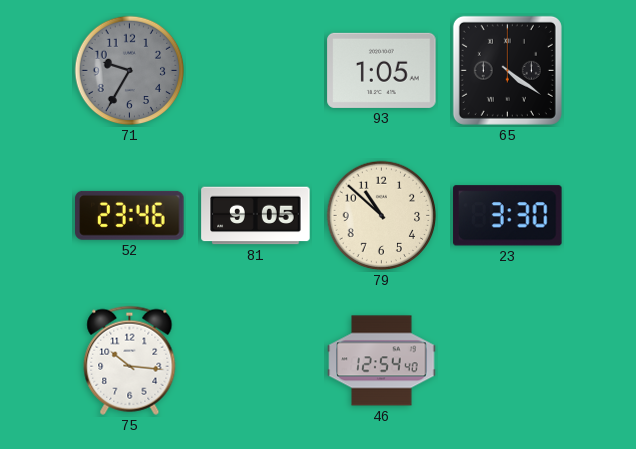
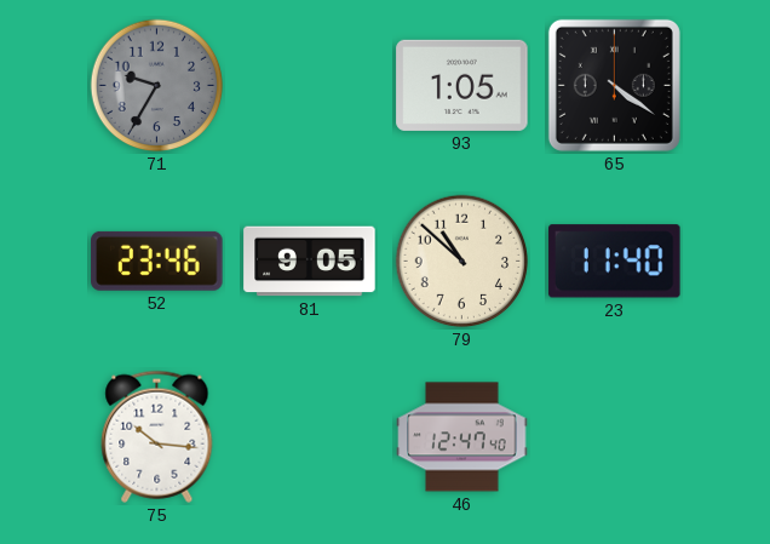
23: 3:30 -> 11:40
46: 12:54 -> 12:47
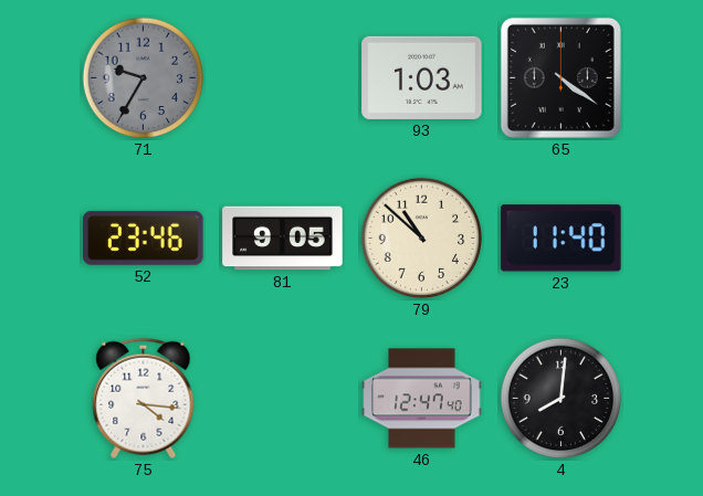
93: 1:05 -> 1:03
75: 10:16 -> 4:16
4: none -> 8:01
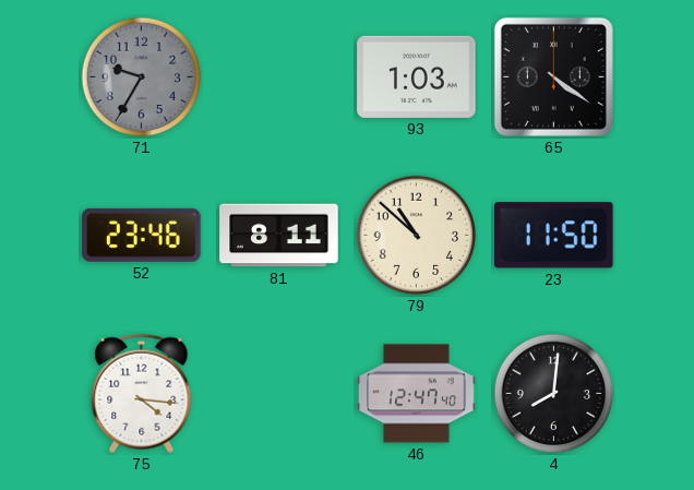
81: 9:05 -> 8:11
23: 11:40 -> 11:50
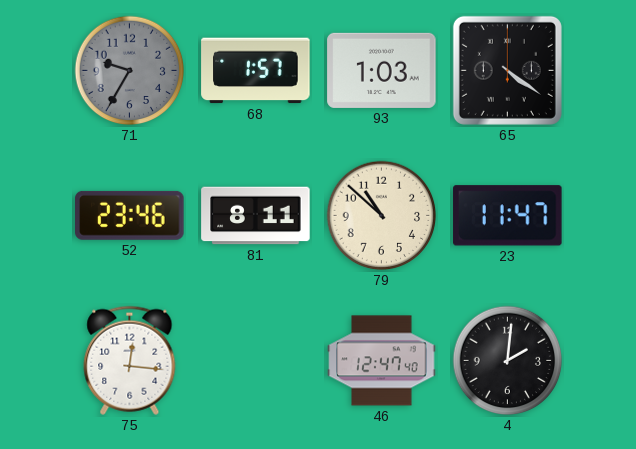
68: none -> 1:57
23: 11:50 -> 11:47
75: 4:16 -> 12:16
4: 8:01 -> 2:01
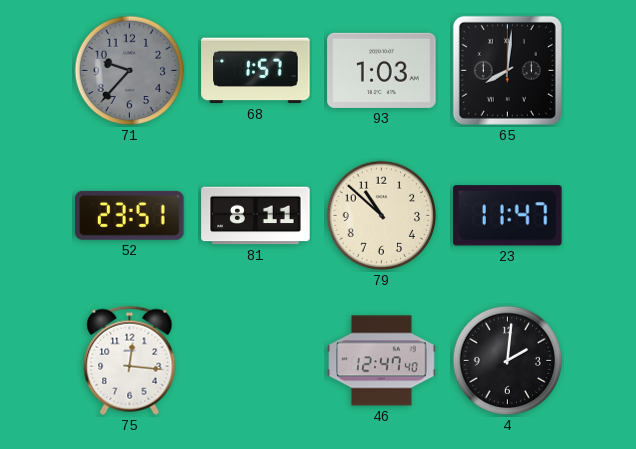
71: 9:35 -> 9:37
65: 4:21 -> 8:01
52: 23:46 -> 23:51
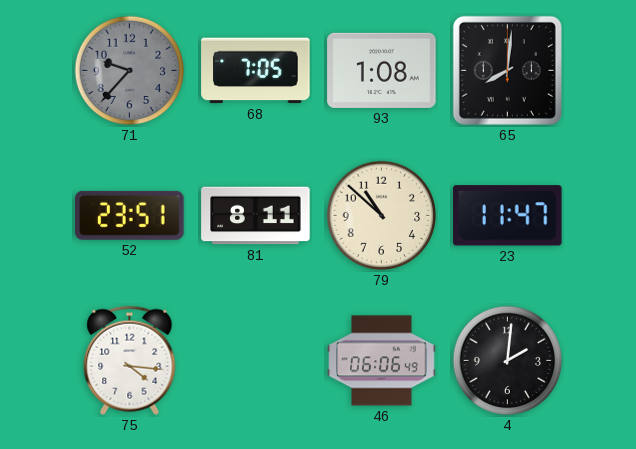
68: 1:57 -> 7:05
93: 1:03 -> 1:08
75: 12:16 -> 4:16
46: 12:47 -> 06:06
